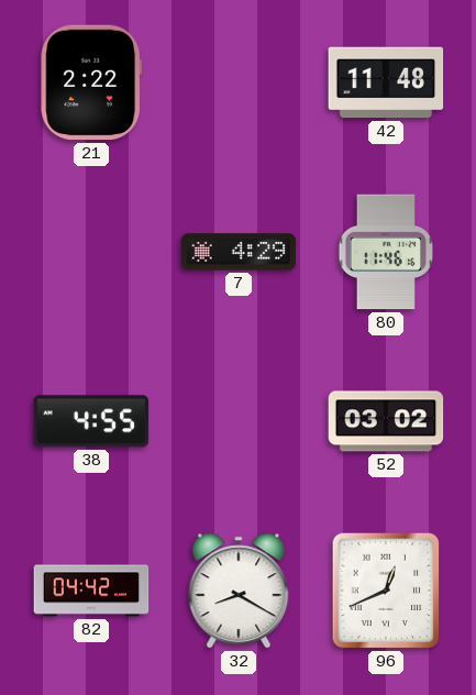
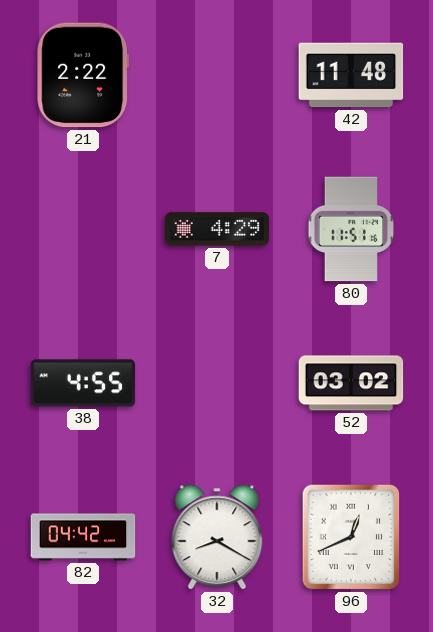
80: 11:46 -> 11:51
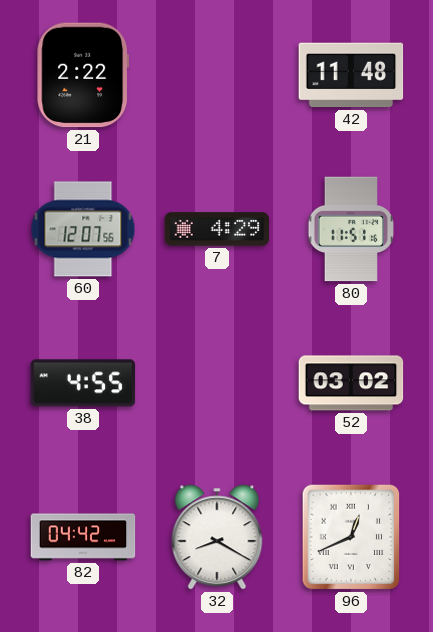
60: none -> 12:07
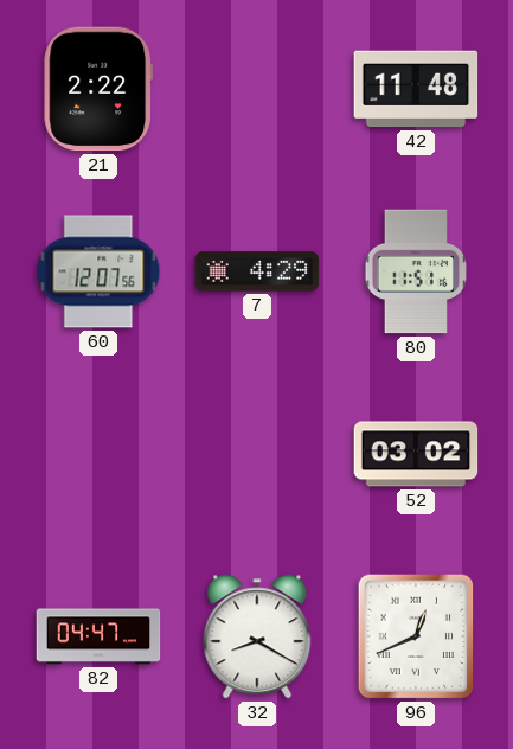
38: 4:55 -> none
82: 04:42 -> 04:47
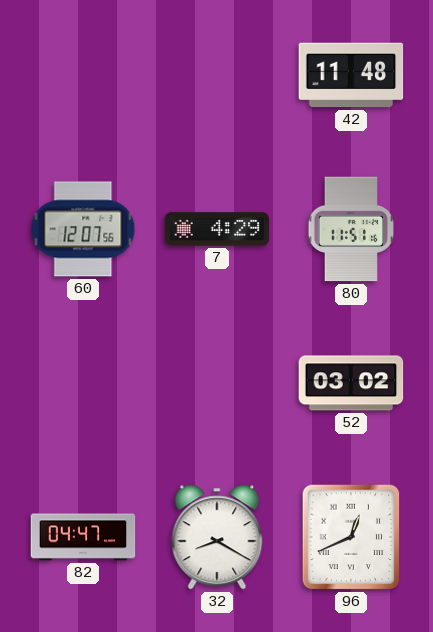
21: 2:22 -> none
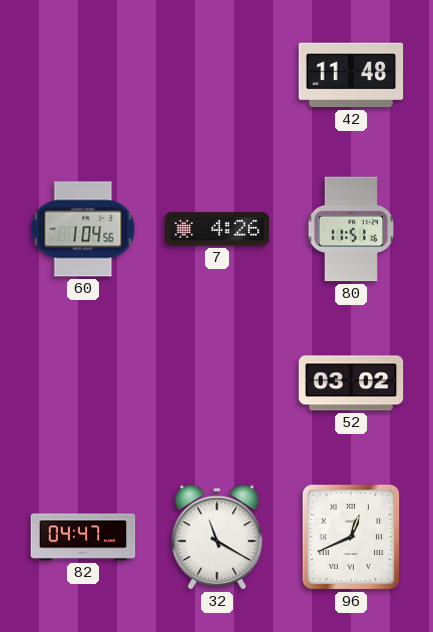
60: 12:07 -> 1:04
7: 4:29 -> 4:26
32: 8:20 -> 11:20
